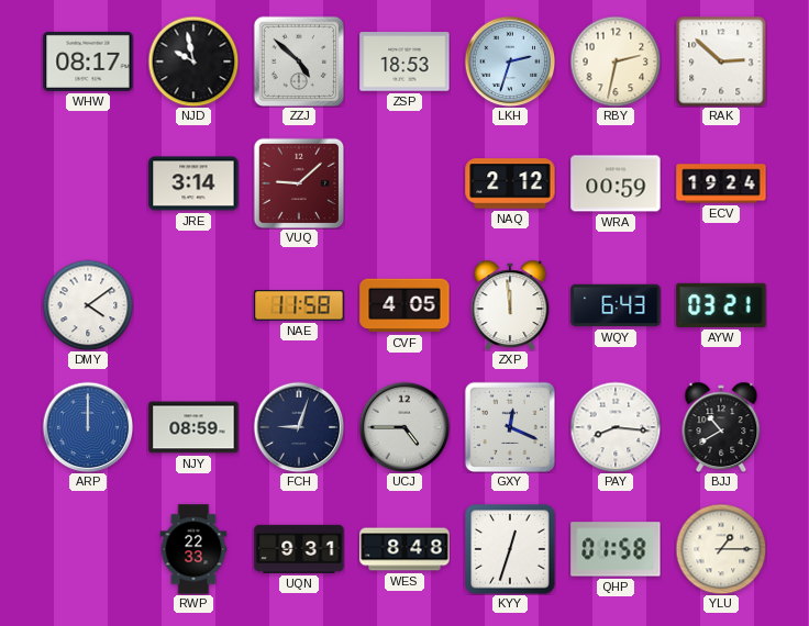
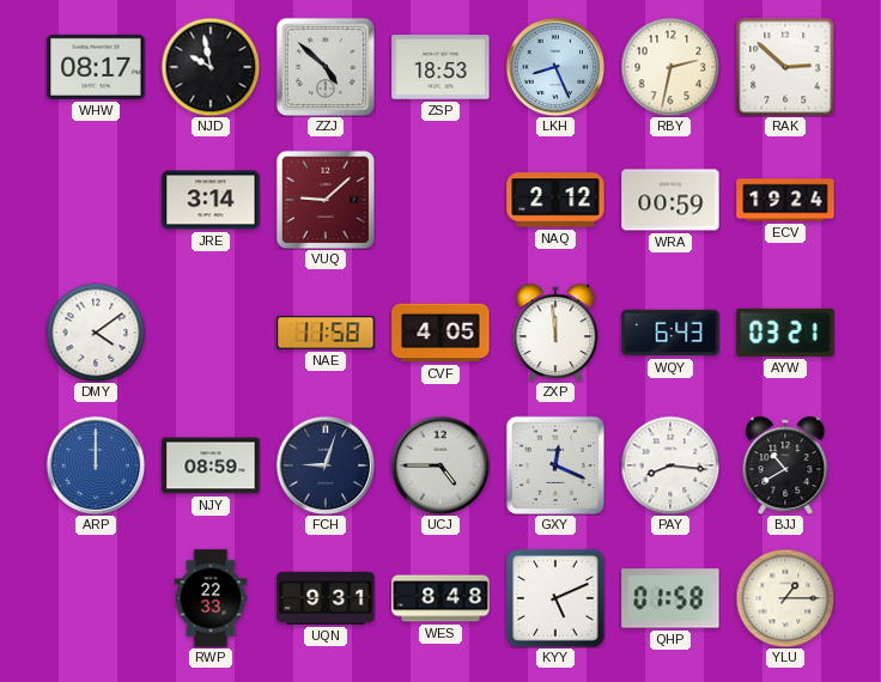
LKH: 2:33 -> 8:26
KYY: 12:33 -> 5:11
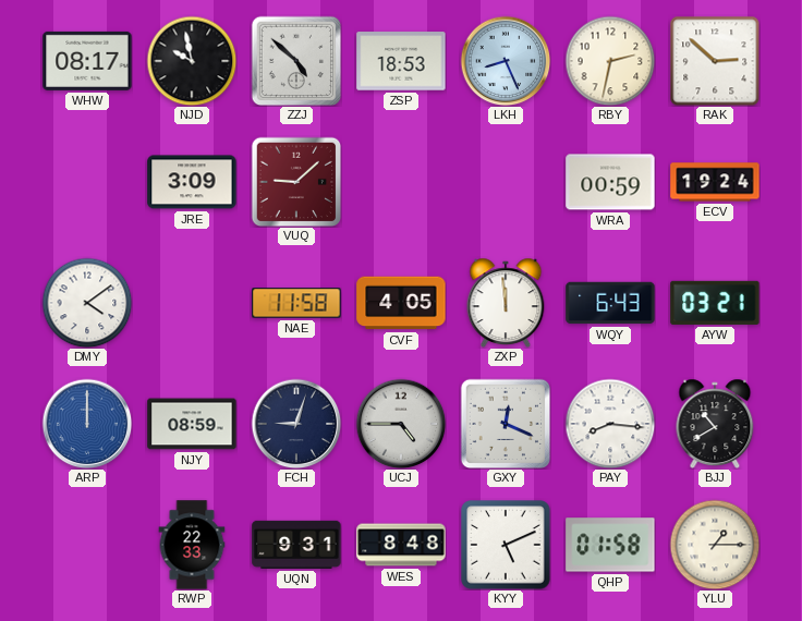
JRE: 3:14 -> 3:09
NAQ: 2:12 -> none
